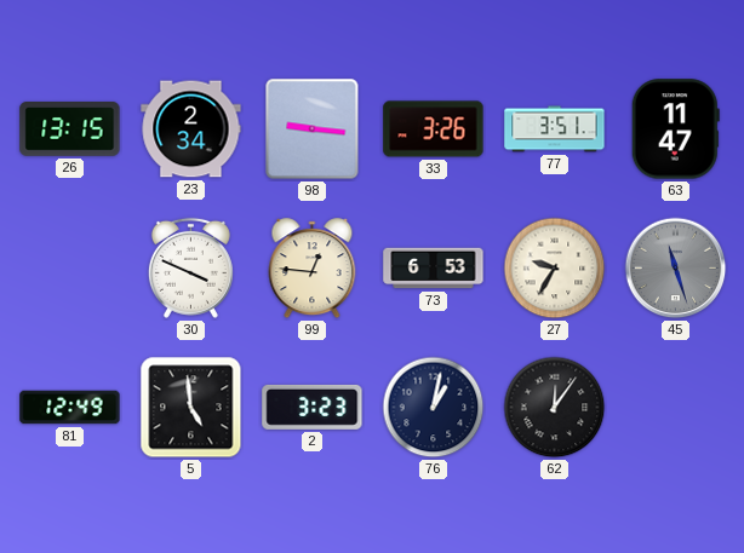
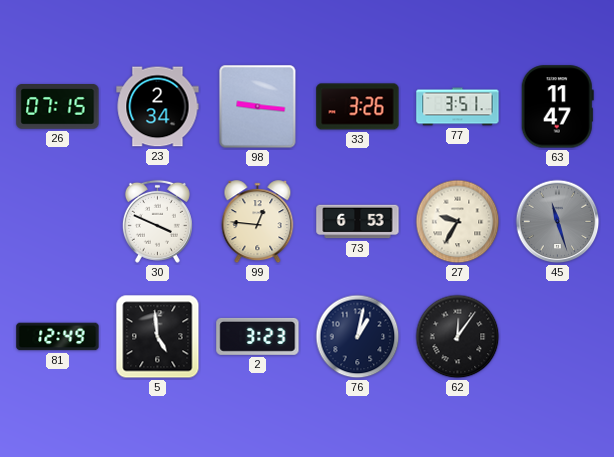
26: 13:15 -> 07:15
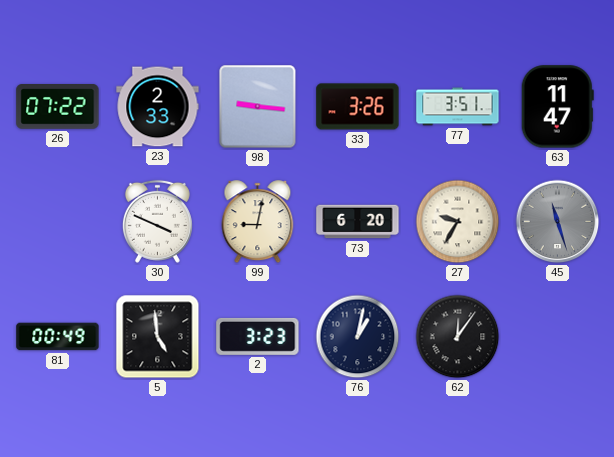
26: 07:15 -> 07:22
23: 2:34 -> 2:33
99: 12:46 -> 9:02
73: 6:53 -> 6:20
81: 12:49 -> 00:49
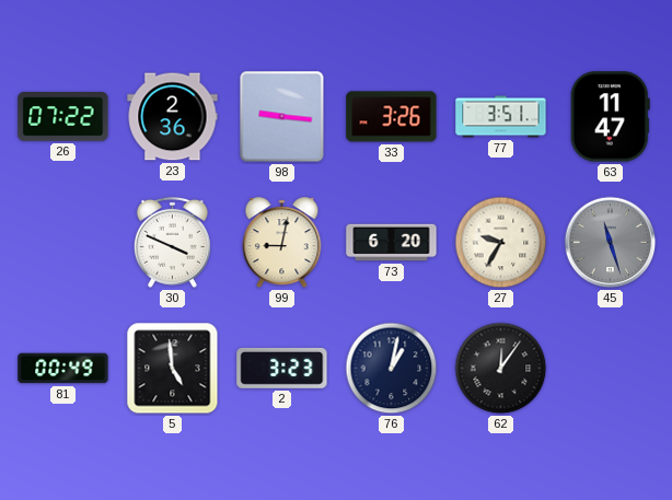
23: 2:33 -> 2:36
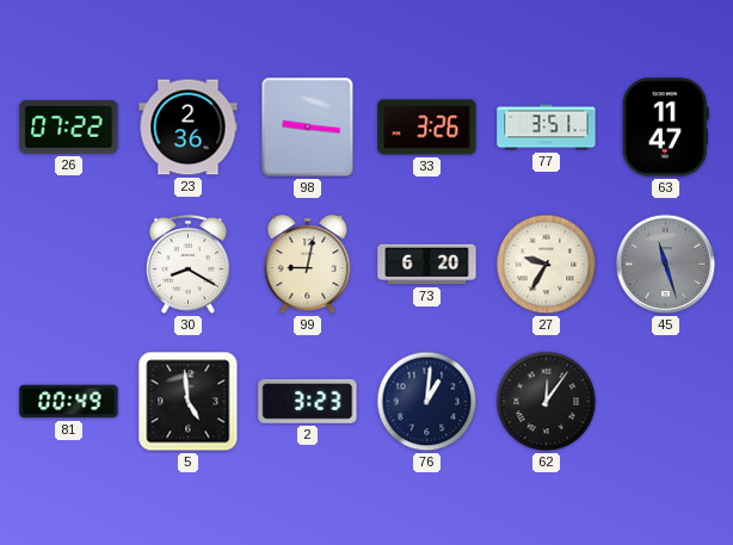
30: 3:49 -> 8:20
76: 1:02 -> 1:01
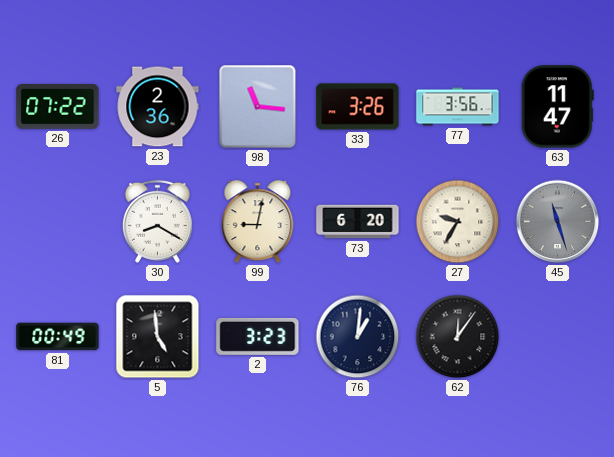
98: 9:16 -> 11:16
77: 3:51 -> 3:56
